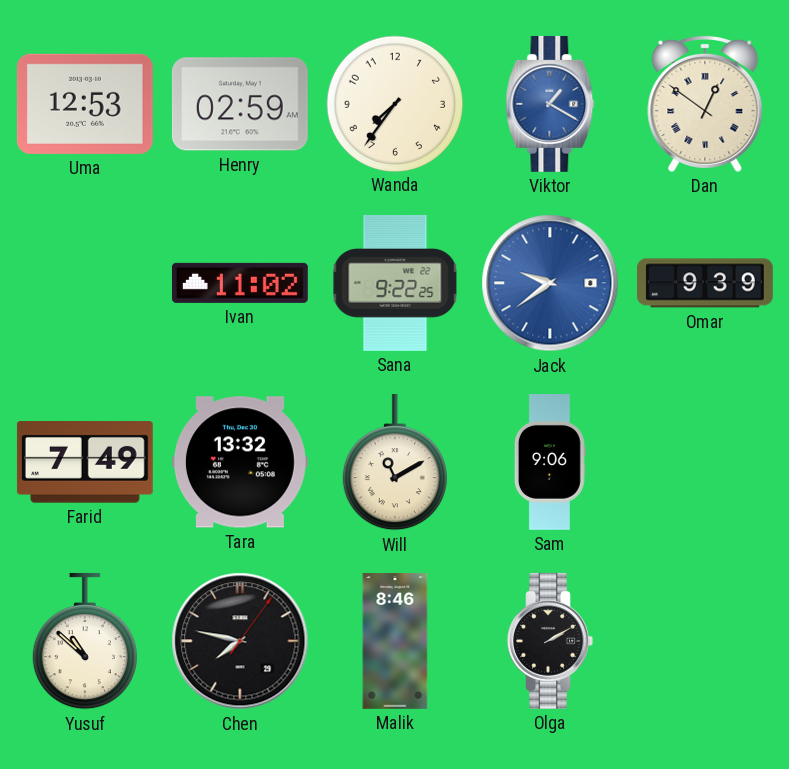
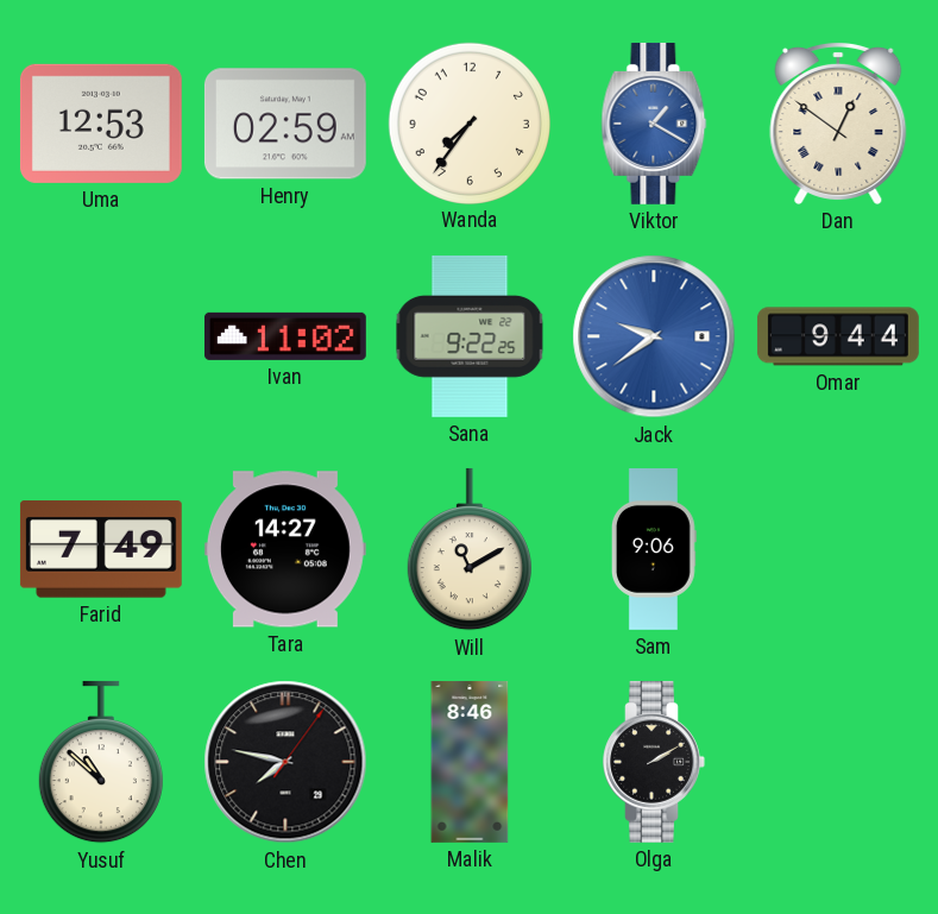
Omar: 9:39 -> 9:44
Tara: 13:32 -> 14:27
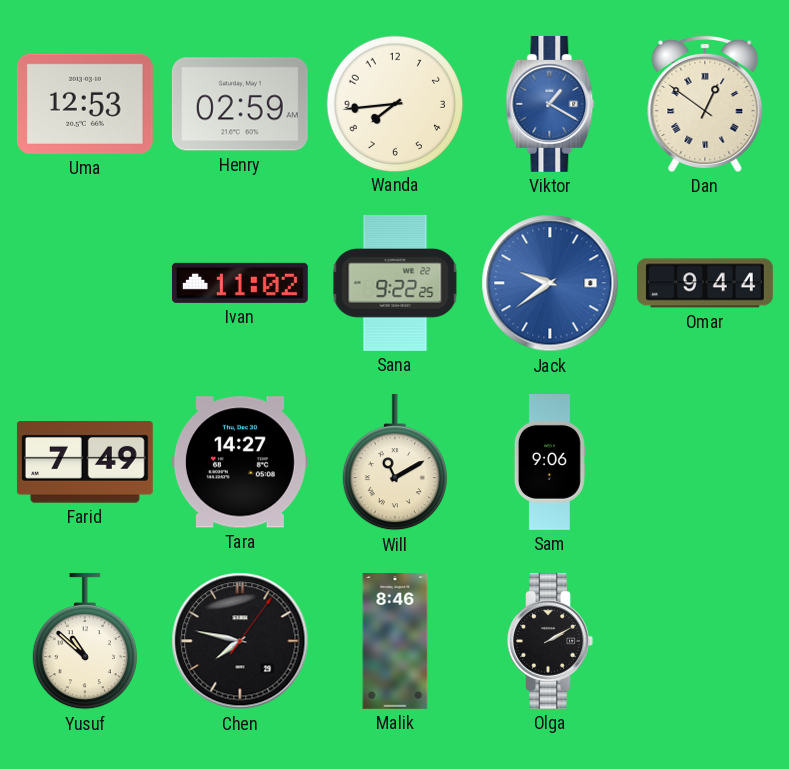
Wanda: 7:36 -> 7:44
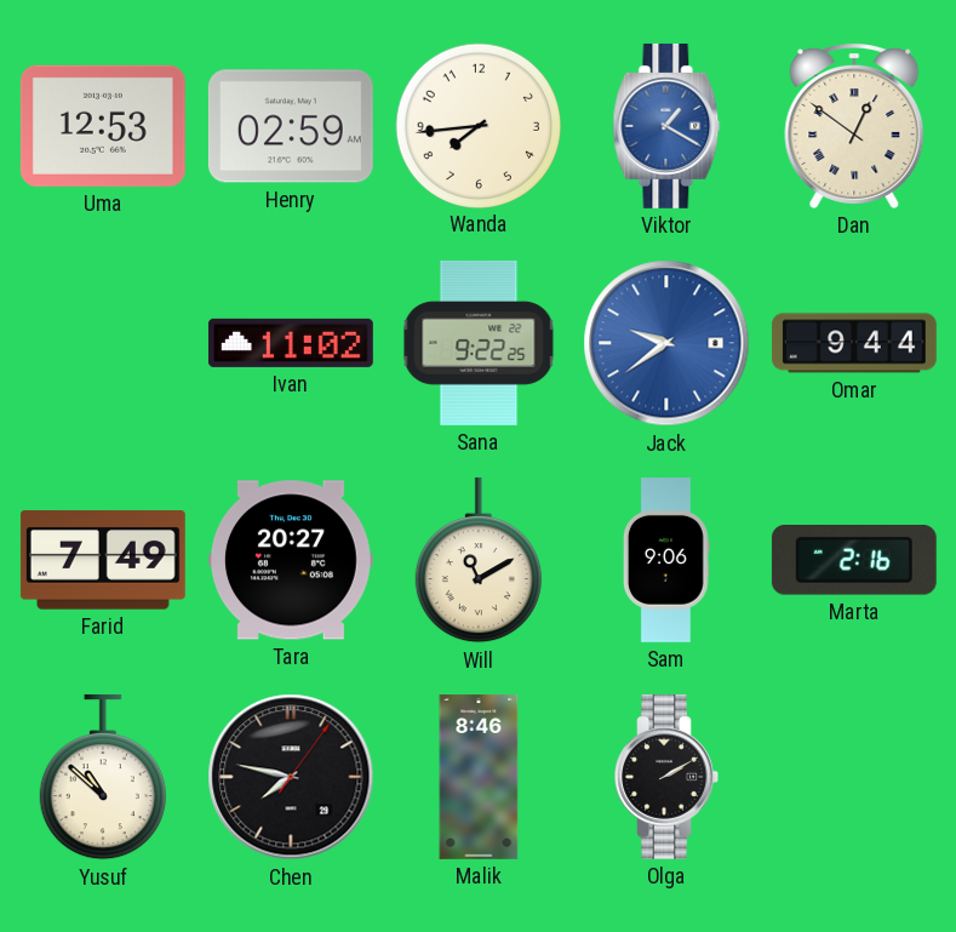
Tara: 14:27 -> 20:27
Marta: none -> 2:16
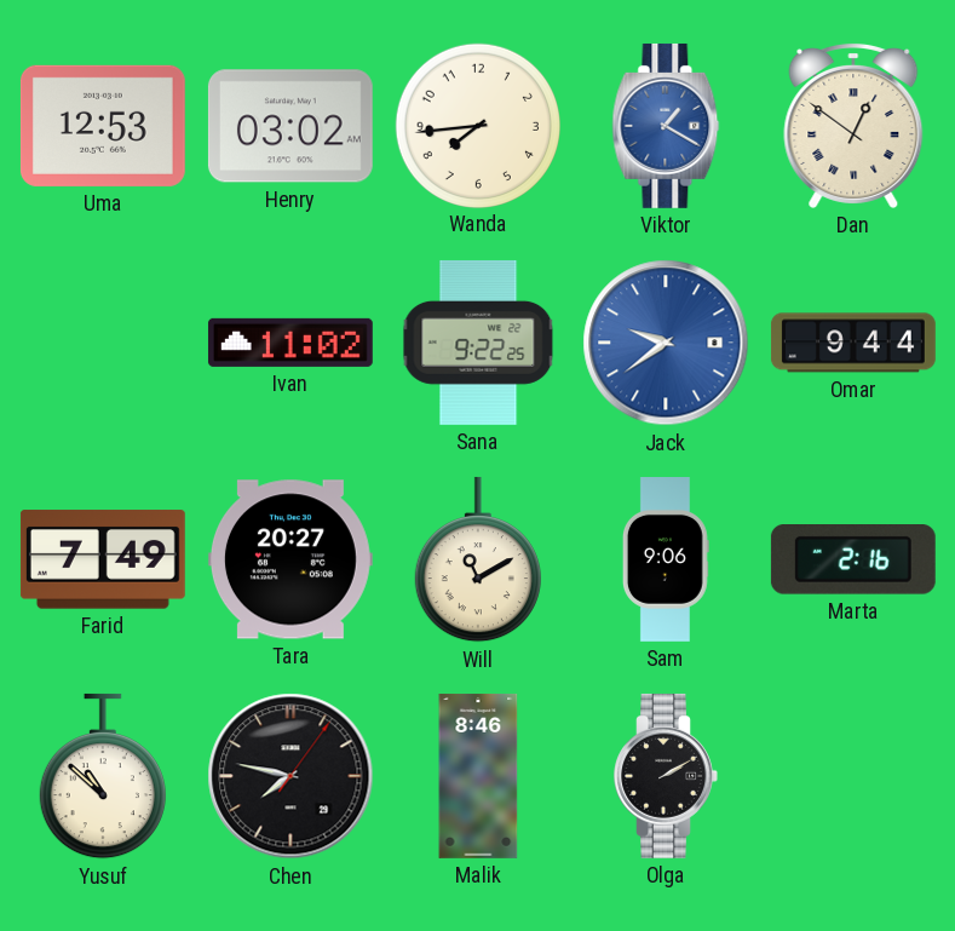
Henry: 02:59 -> 03:02
